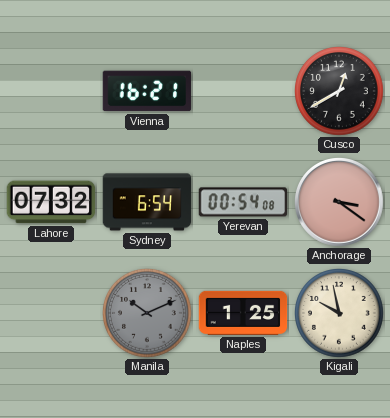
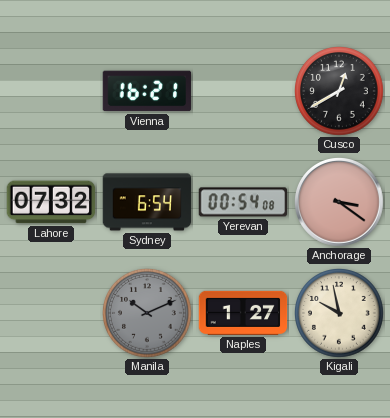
Naples: 1:25 -> 1:27
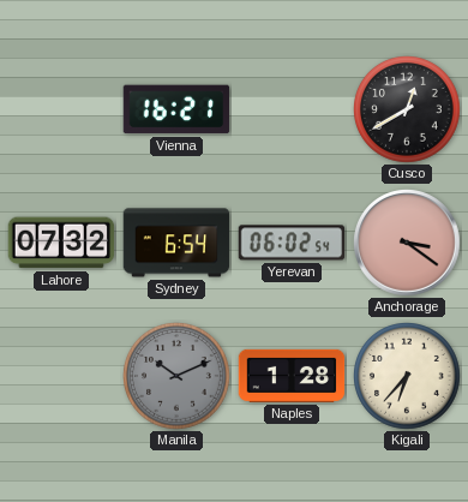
Yerevan: 00:54 -> 06:02
Naples: 1:27 -> 1:28
Kigali: 9:58 -> 6:37
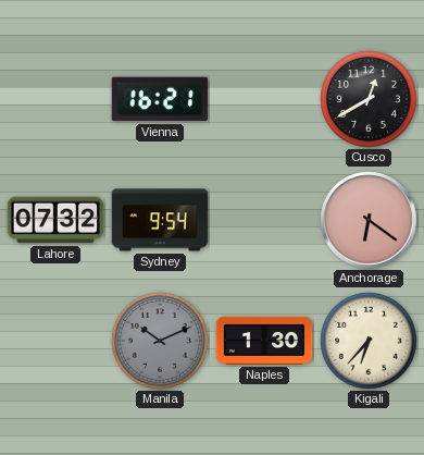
Sydney: 6:54 -> 9:54
Yerevan: 06:02 -> none
Anchorage: 3:21 -> 6:21
Naples: 1:28 -> 1:30
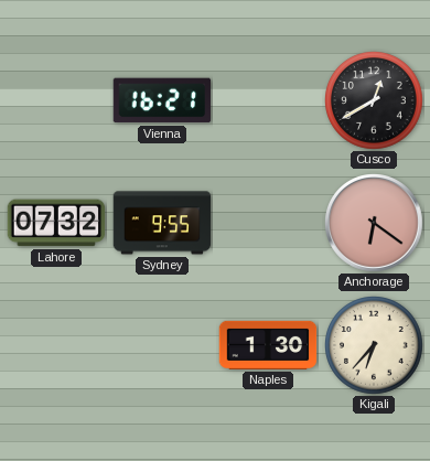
Sydney: 9:54 -> 9:55
Manila: 10:11 -> none
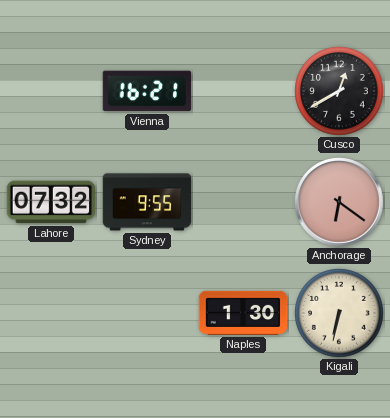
Kigali: 6:37 -> 6:32
